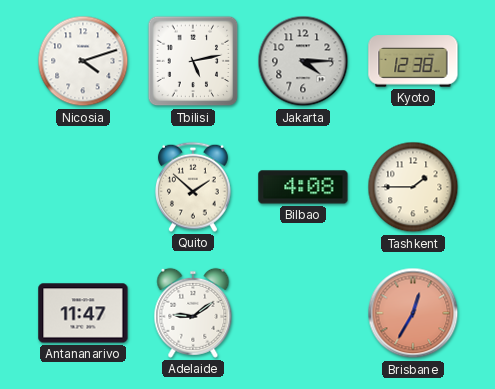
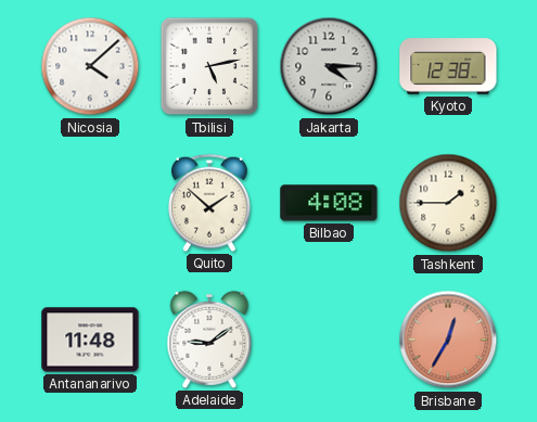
Nicosia: 4:12 -> 4:08
Antananarivo: 11:47 -> 11:48
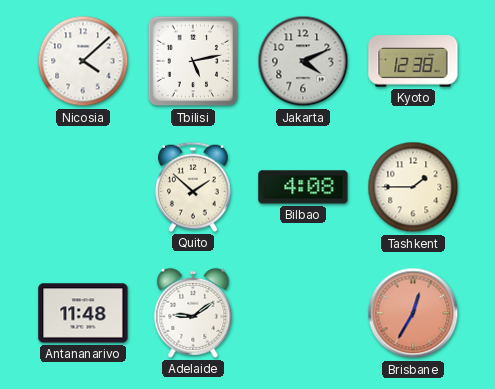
Jakarta: 4:15 -> 4:11
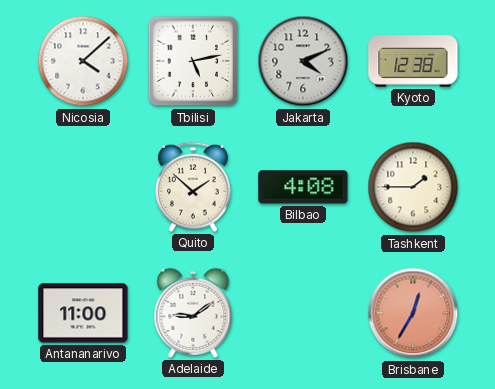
Antananarivo: 11:48 -> 11:00
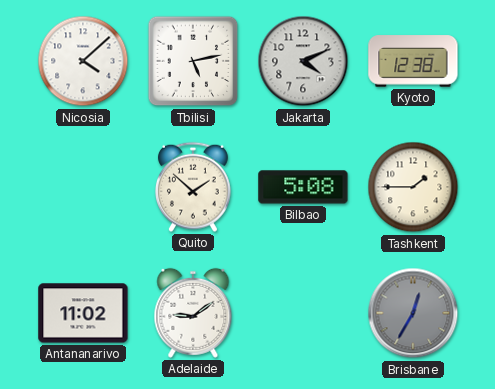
Bilbao: 4:08 -> 5:08
Antananarivo: 11:00 -> 11:02
Brisbane dial: salmon -> grey
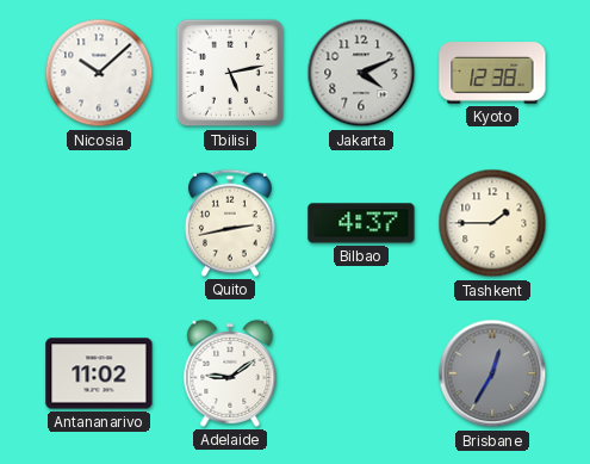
Nicosia: 4:08 -> 10:08
Quito: 1:52 -> 2:43
Bilbao: 5:08 -> 4:37
